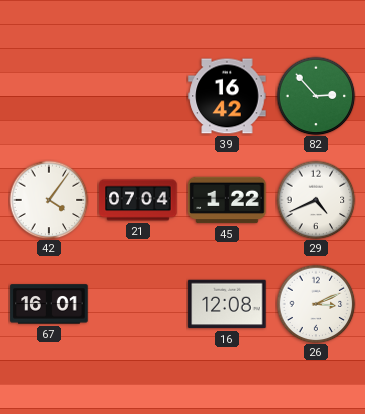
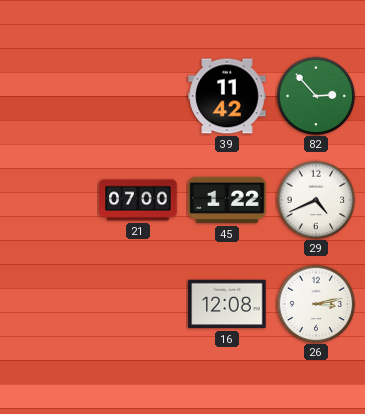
39: 16:42 -> 11:42
42: 4:06 -> none
21: 07:04 -> 07:00
67: 16:01 -> none
26: 3:11 -> 3:13
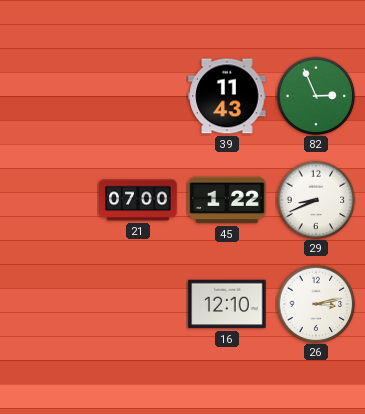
39: 11:42 -> 11:43
82: 2:53 -> 2:56
29: 4:41 -> 8:41
16: 12:08 -> 12:10
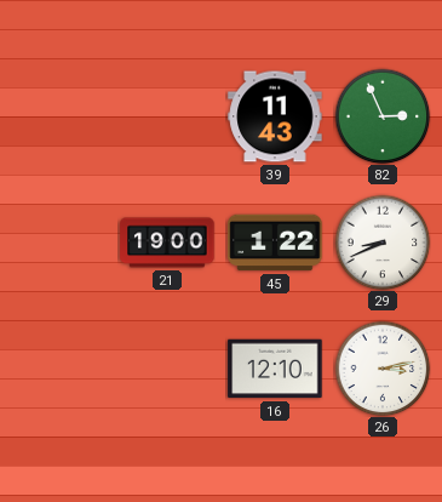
21: 07:00 -> 19:00
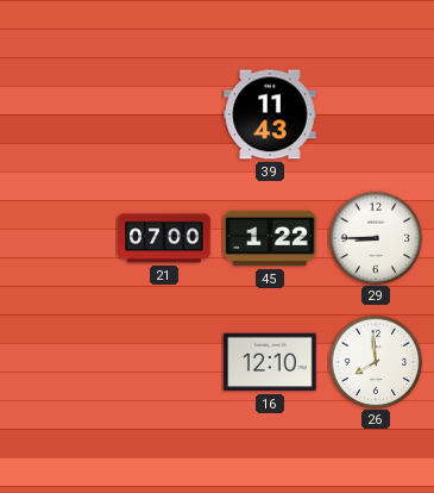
82: 2:56 -> none
21: 19:00 -> 07:00
29: 8:41 -> 8:45
26: 3:13 -> 7:59
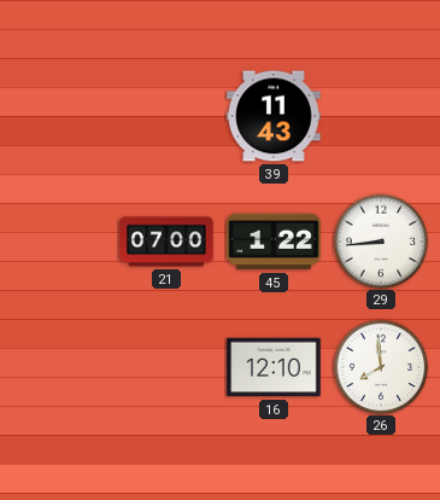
29: 8:45 -> 8:44
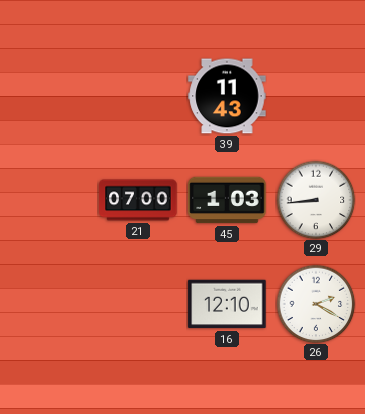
45: 1:22 -> 1:03
26: 7:59 -> 2:20
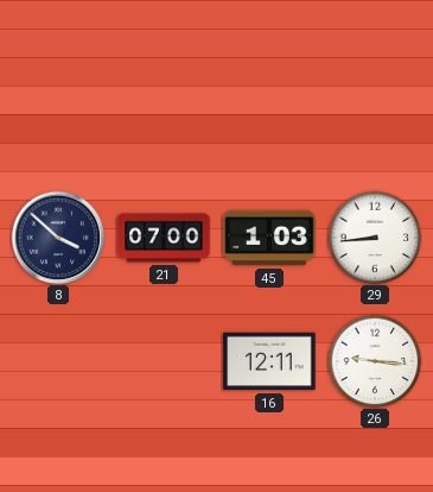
39: 11:43 -> none
8: none -> 3:52
16: 12:10 -> 12:11
26: 2:20 -> 9:16
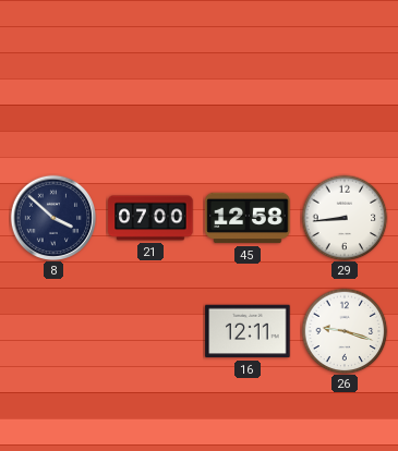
45: 1:03 -> 12:58
26: 9:16 -> 9:18
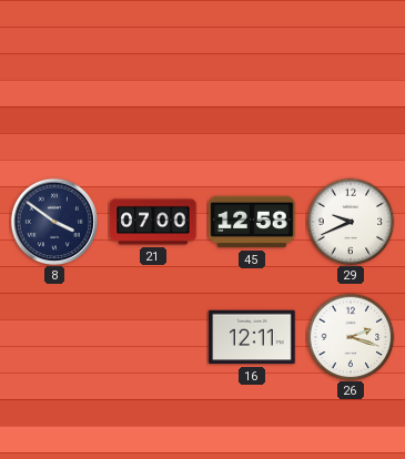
8: 3:52 -> 3:51
29: 8:44 -> 9:41
26: 9:18 -> 2:18
